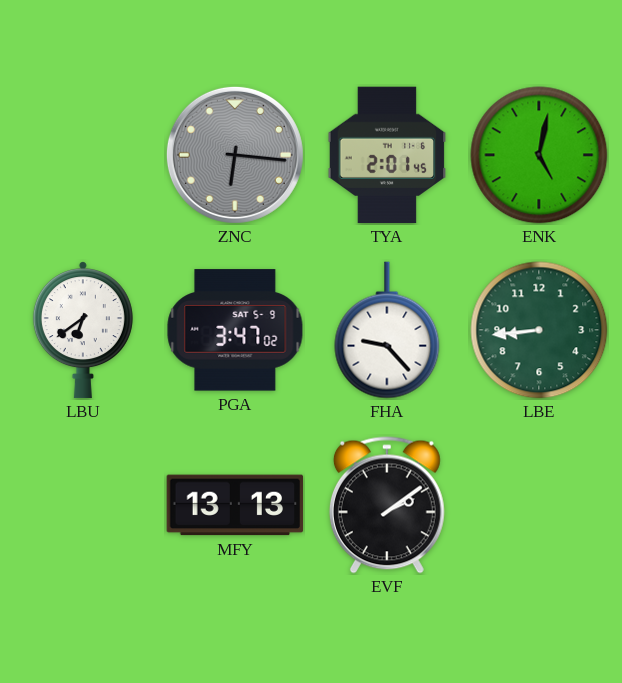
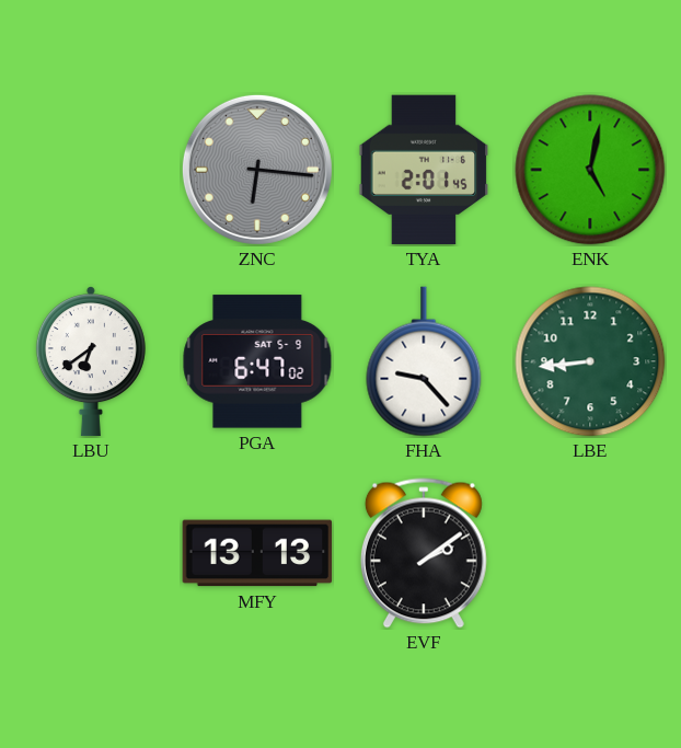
PGA: 3:47 -> 6:47
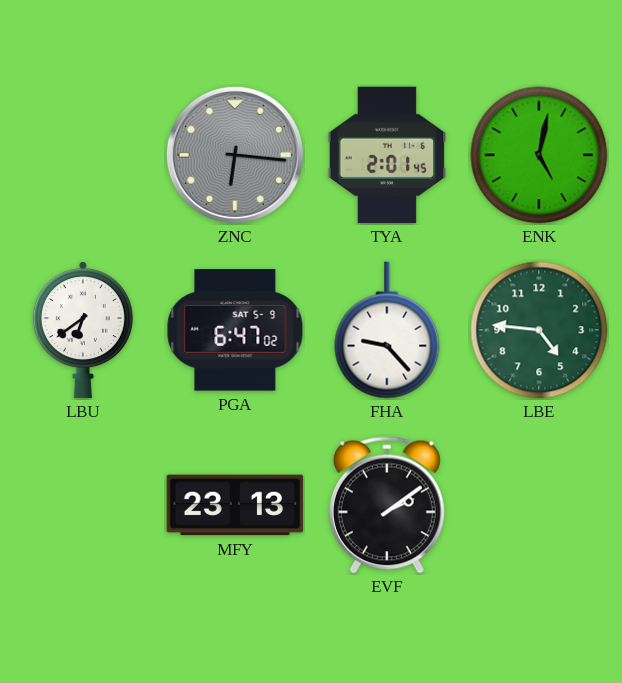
LBE: 8:44 -> 4:46
MFY: 13:13 -> 23:13
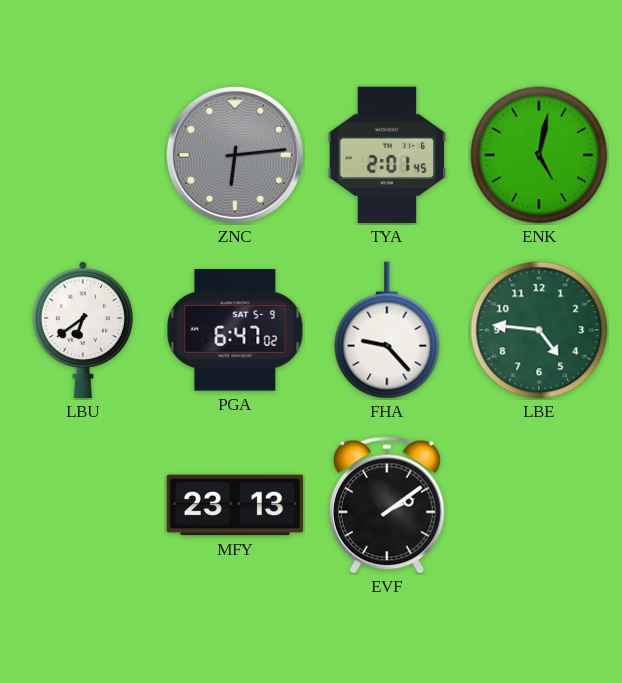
ZNC: 6:16 -> 6:14
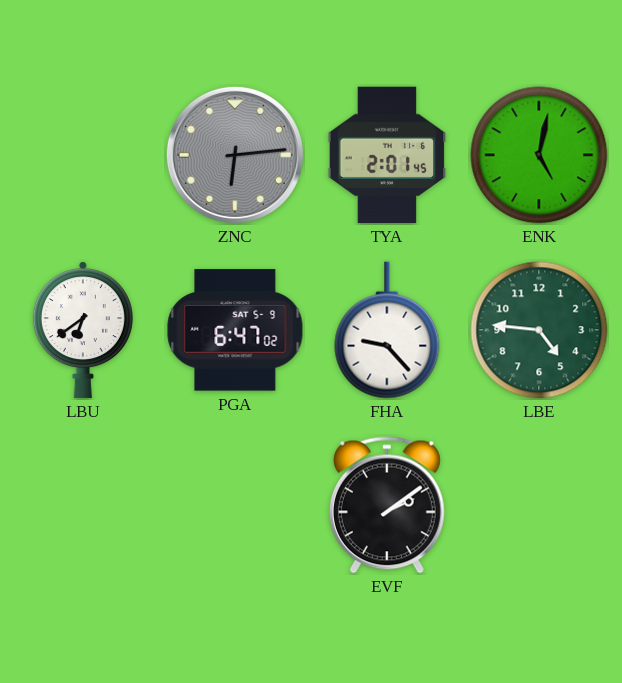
MFY: 23:13 -> none
